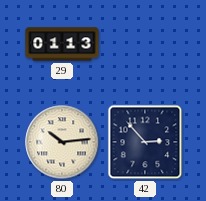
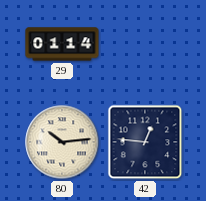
29: 01:13 -> 01:14
42: 2:53 -> 12:46
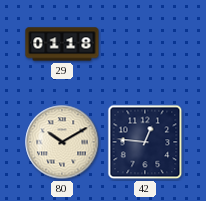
29: 01:14 -> 01:18
80: 10:14 -> 10:10
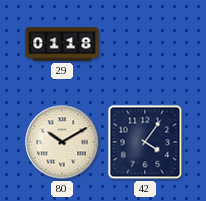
42: 12:46 -> 4:06
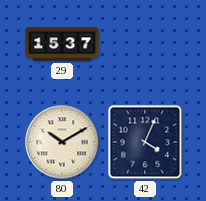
29: 01:18 -> 15:37
42: 4:06 -> 4:04
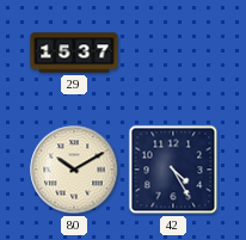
42: 4:04 -> 4:25
